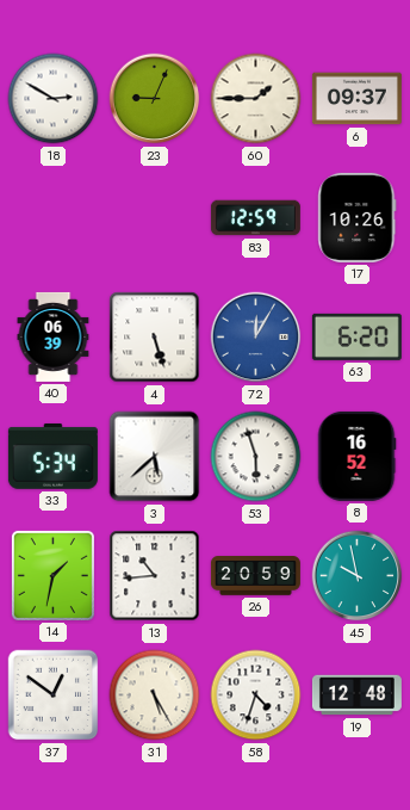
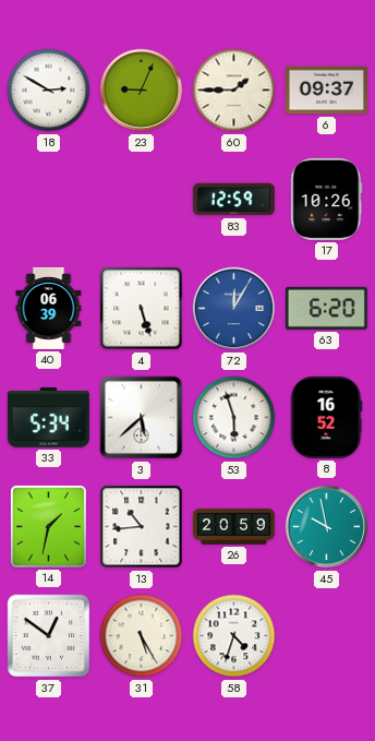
19: 12:48 -> none
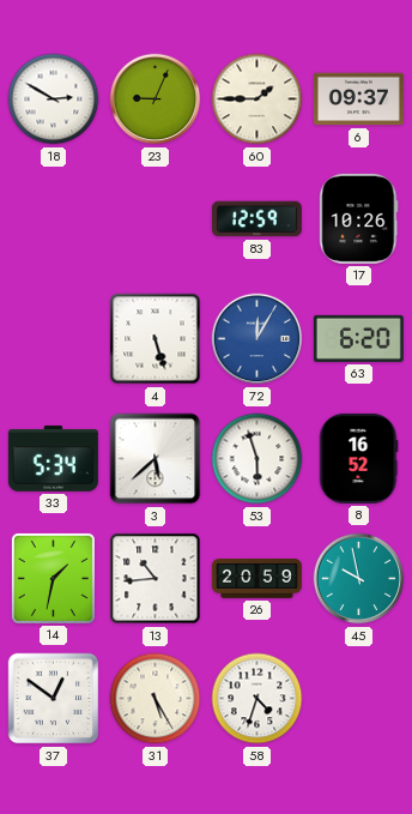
40: 06:39 -> none
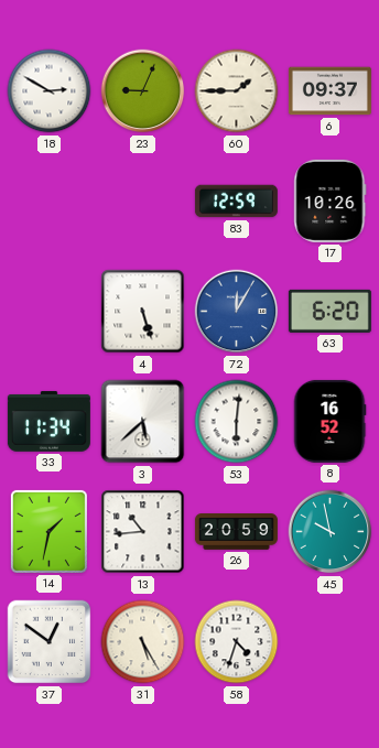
33: 5:34 -> 11:34
53: 5:57 -> 6:01
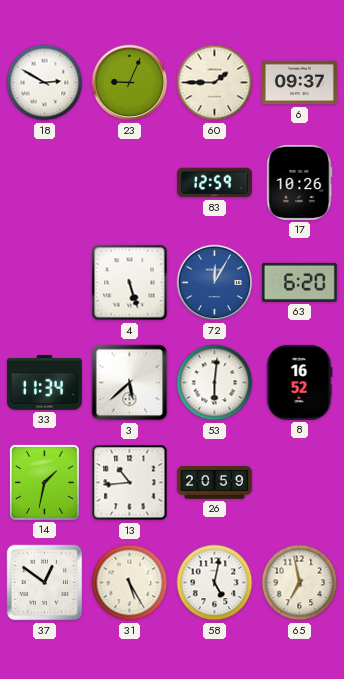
45: 9:58 -> none
58: 4:33 -> 5:02
65: none -> 6:58
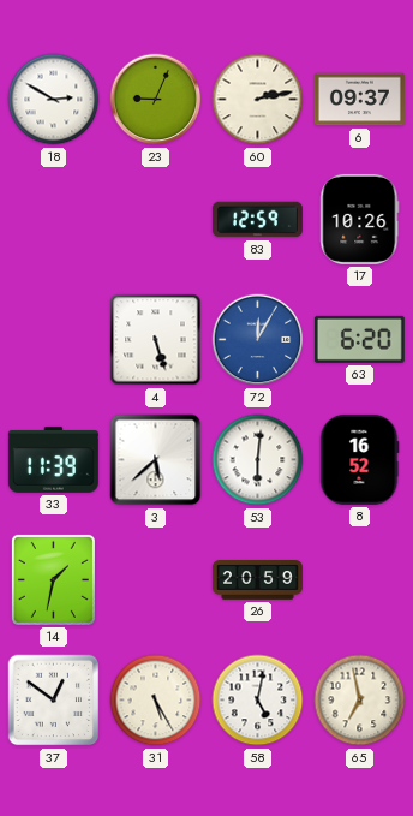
60: 1:45 -> 2:13
33: 11:34 -> 11:39
13: 10:44 -> none
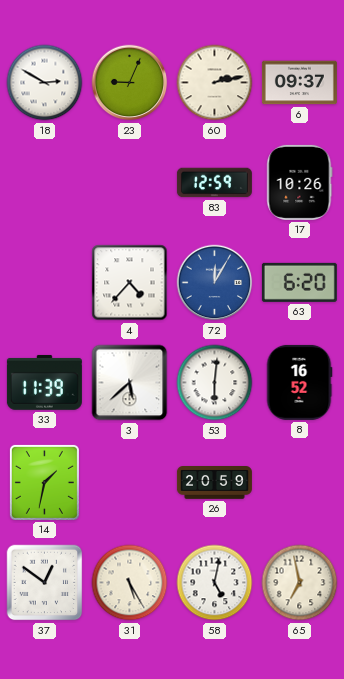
4: 5:27 -> 4:37
